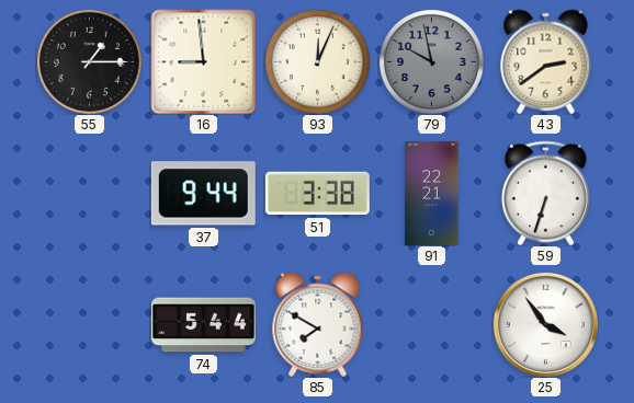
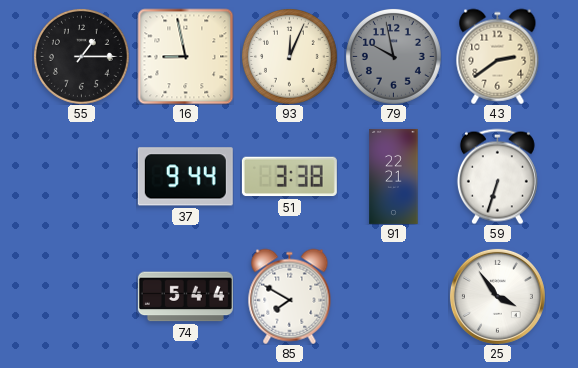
16: 8:59 -> 8:58
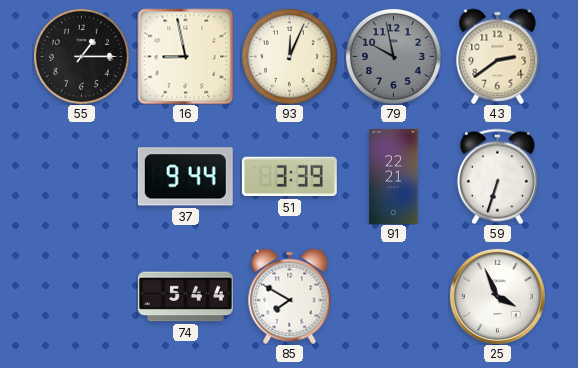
51: 3:38 -> 3:39
25: 3:54 -> 3:56
